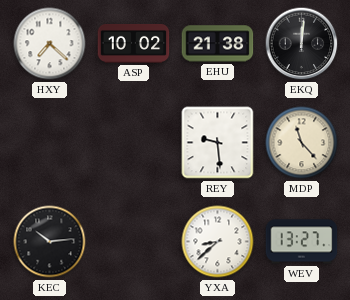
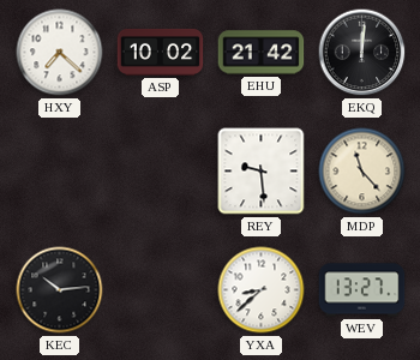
EHU: 21:38 -> 21:42
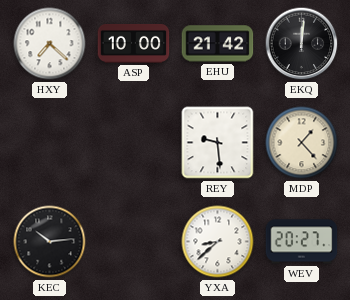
ASP: 10:02 -> 10:00
MDP: 11:23 -> 1:23
WEV: 13:27 -> 20:27
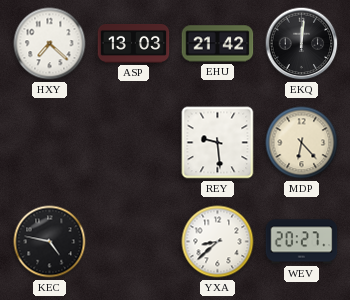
ASP: 10:00 -> 13:03
MDP: 1:23 -> 6:23
KEC: 10:14 -> 4:47
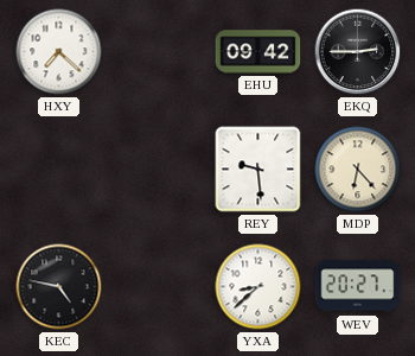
ASP: 13:03 -> none
EHU: 21:42 -> 09:42
EKQ: 12:01 -> 2:45
